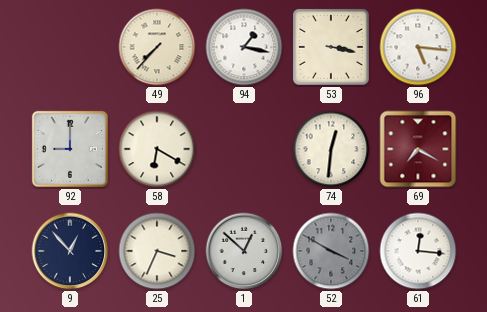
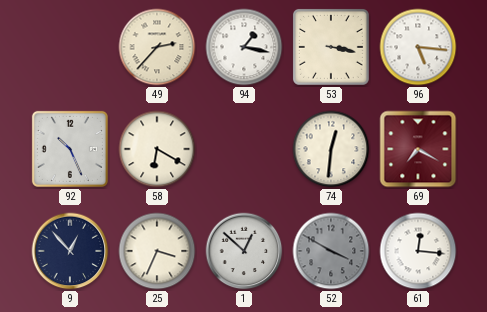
49: 7:37 -> 2:37
92: 9:00 -> 10:26
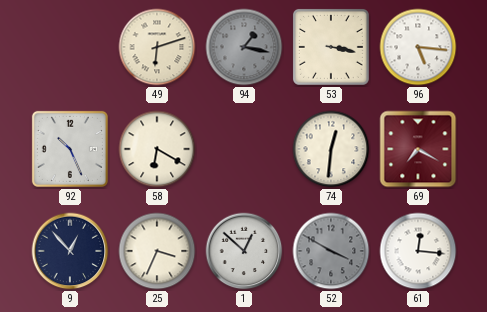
49: 2:37 -> 6:12
94 dial: white -> grey
